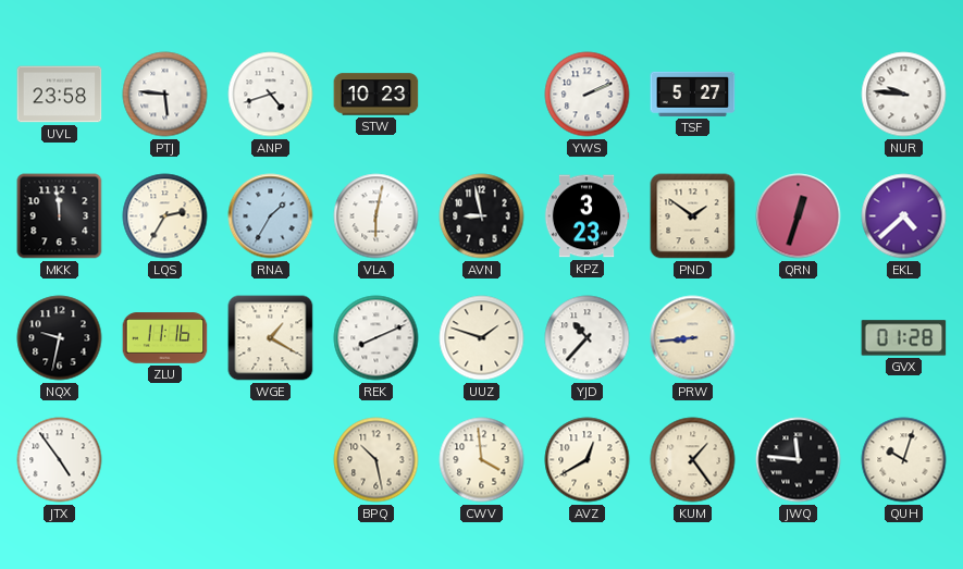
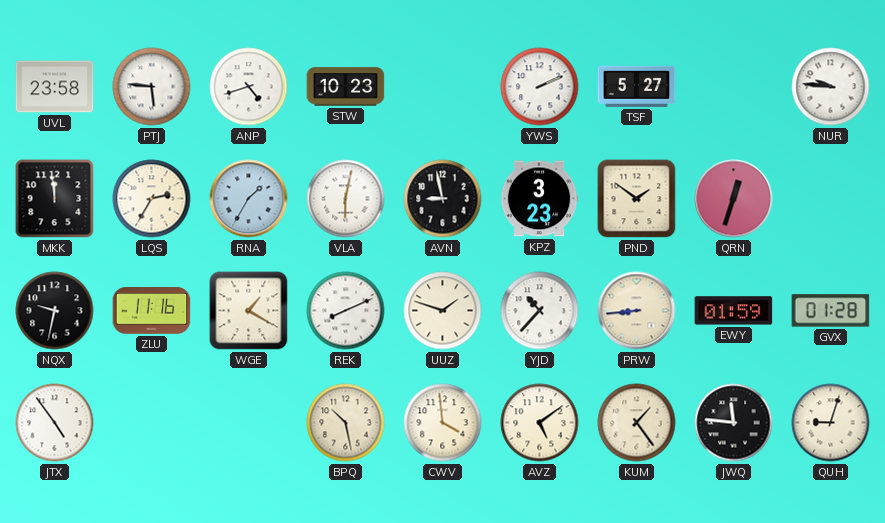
EKL: 4:38 -> none
EWY: none -> 01:59
AVZ: 12:40 -> 5:09
QUH: 10:03 -> 9:03
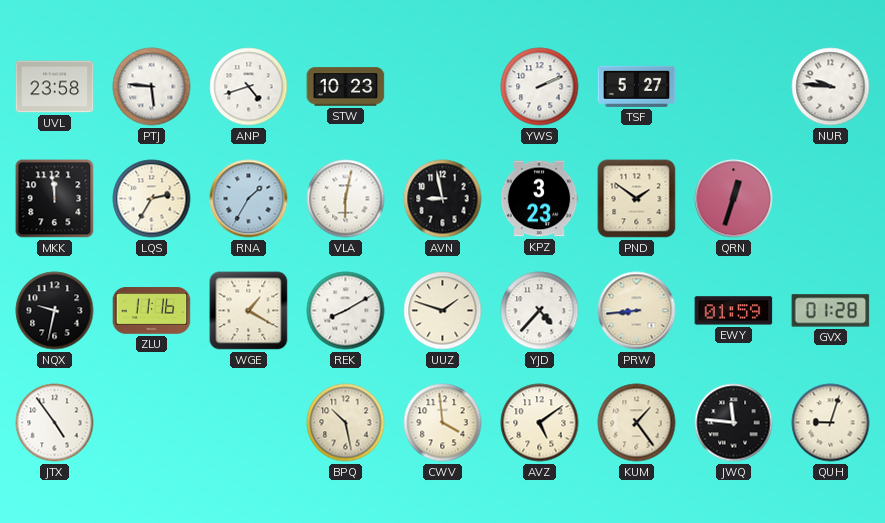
REK: 8:11 -> 8:10
YJD: 10:37 -> 4:37
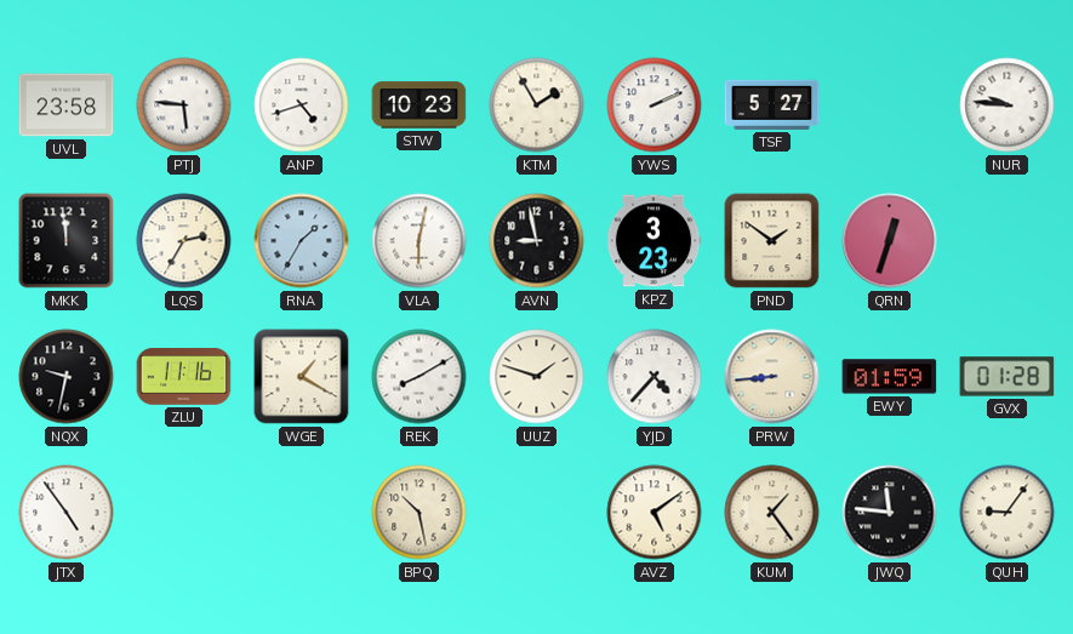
KTM: none -> 1:55
CWV: 3:59 -> none
QUH: 9:03 -> 9:06
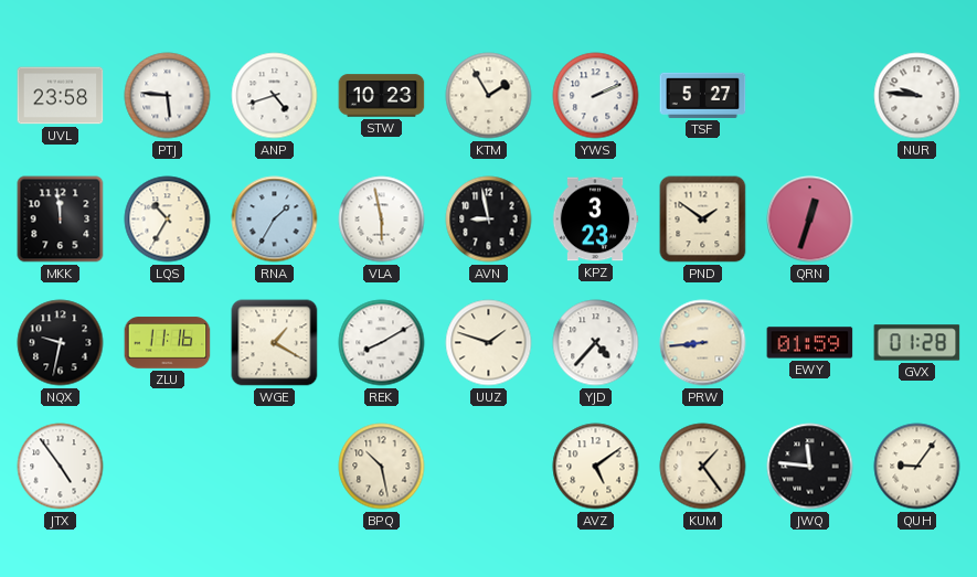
LQS: 2:35 -> 10:35
VLA: 6:02 -> 5:58
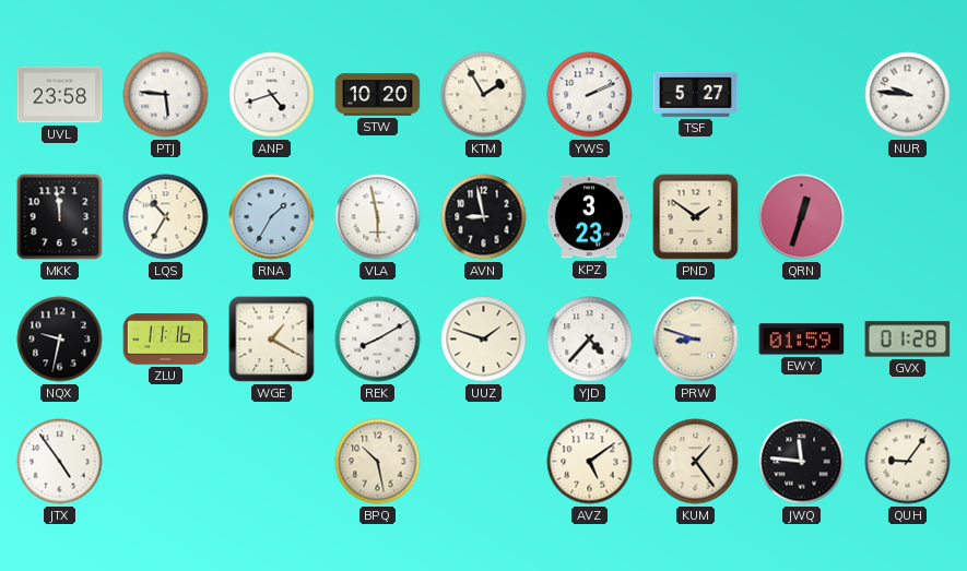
STW: 10:23 -> 10:20
PRW: 8:44 -> 8:48
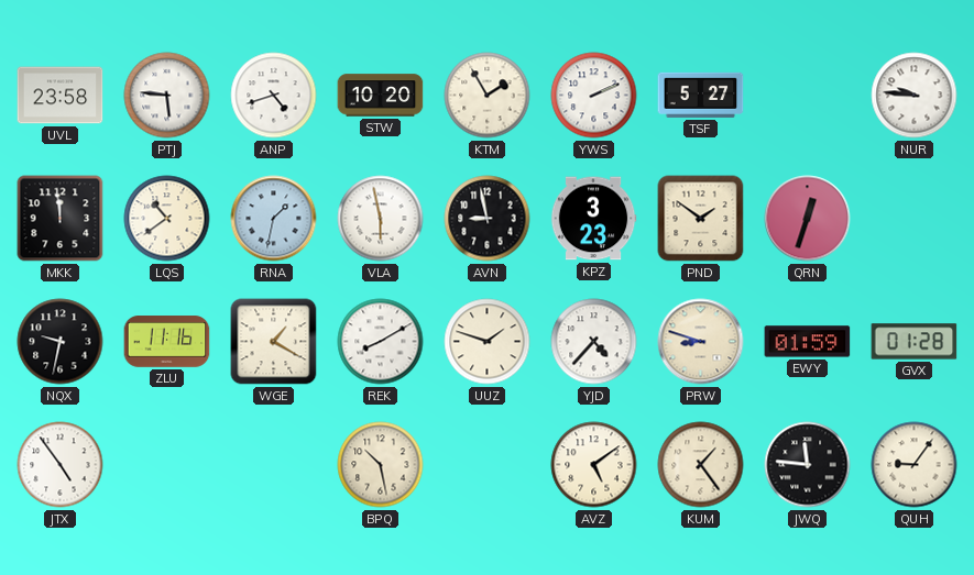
LQS: 10:35 -> 10:39
RNA: 1:35 -> 1:32
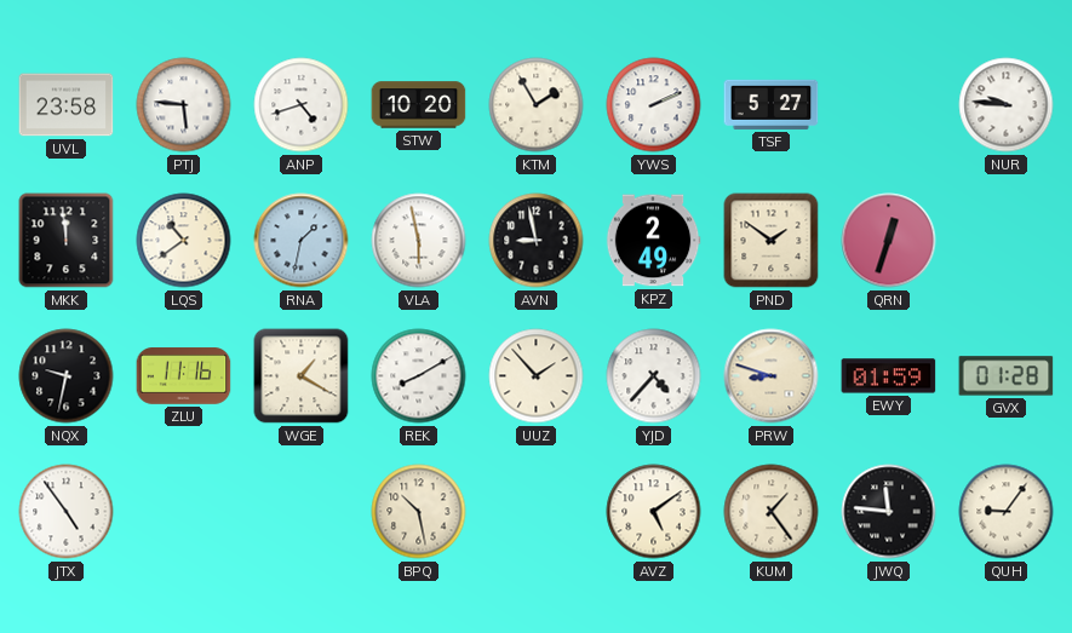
KPZ: 3:23 -> 2:49
UUZ: 1:48 -> 1:53
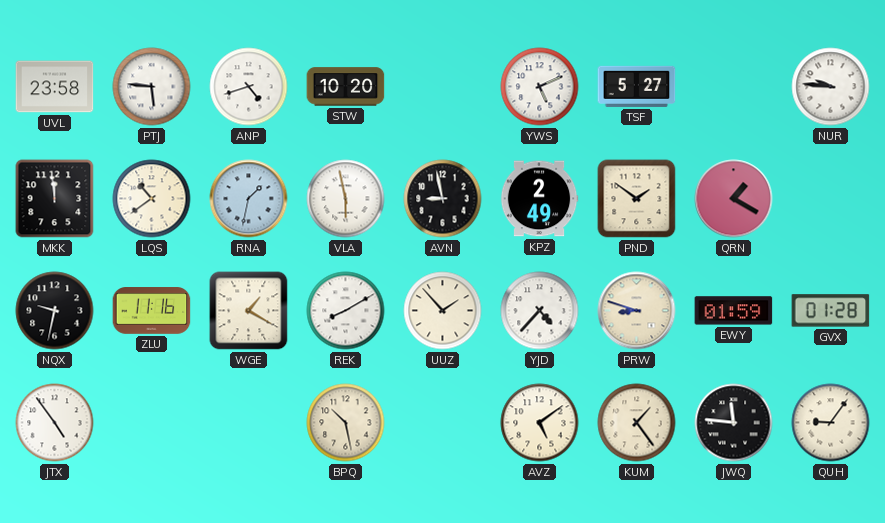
KTM: 1:55 -> none
YWS: 2:11 -> 5:11
QRN: 12:33 -> 1:20
